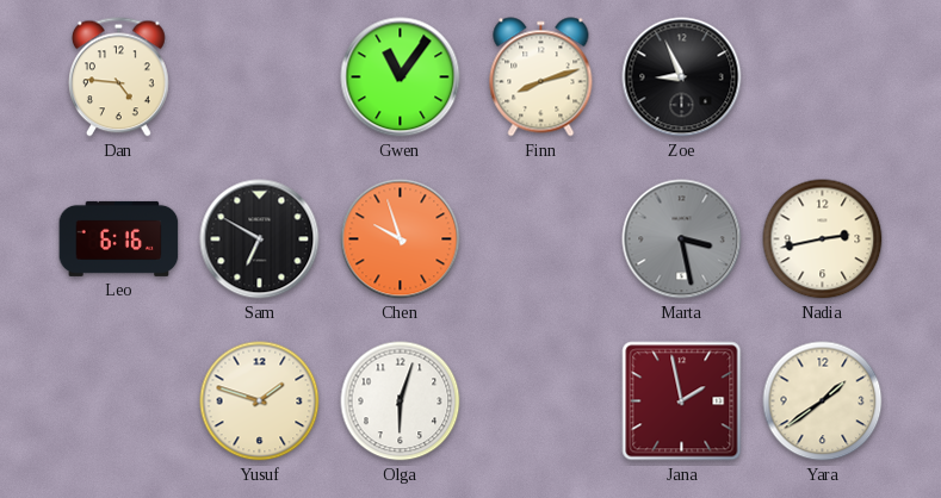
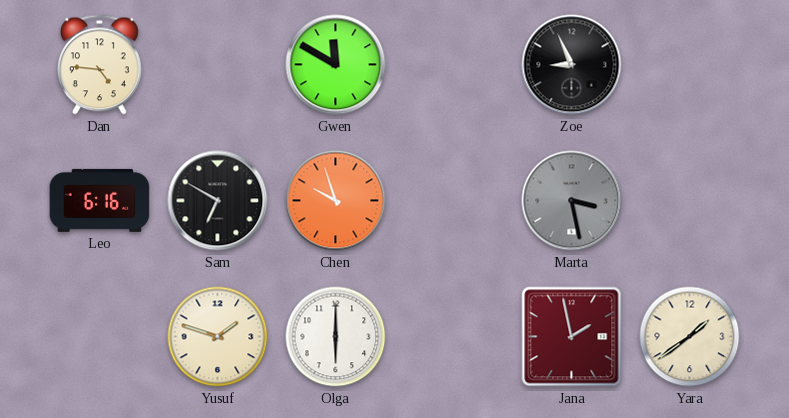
Gwen: 11:06 -> 11:50
Finn: 8:12 -> none
Nadia: 2:43 -> none
Olga: 6:03 -> 6:00
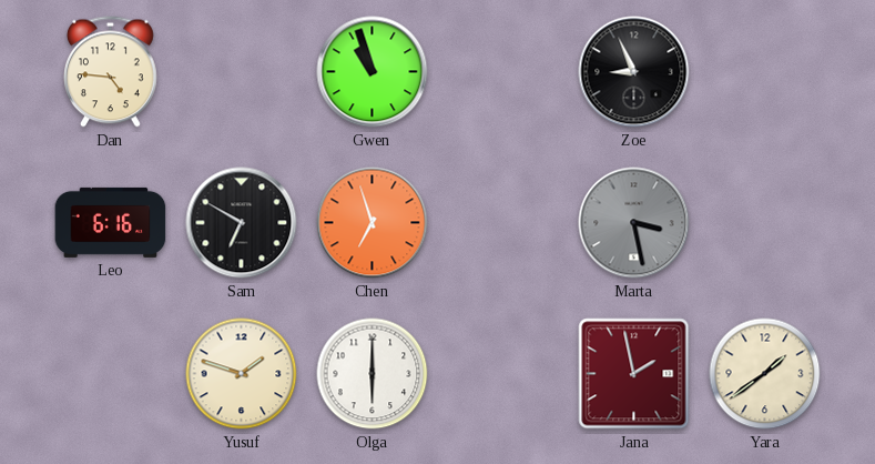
Gwen: 11:50 -> 10:57
Chen: 9:57 -> 6:57
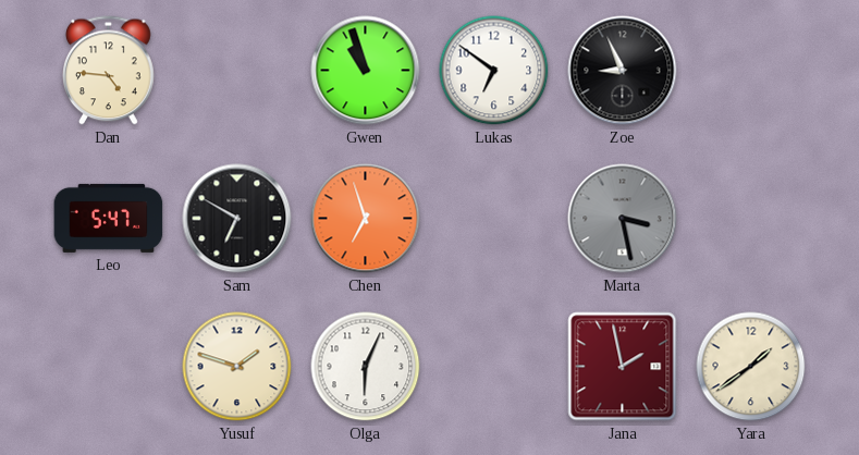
Lukas: none -> 6:51
Leo: 6:16 -> 5:47
Olga: 6:00 -> 6:04
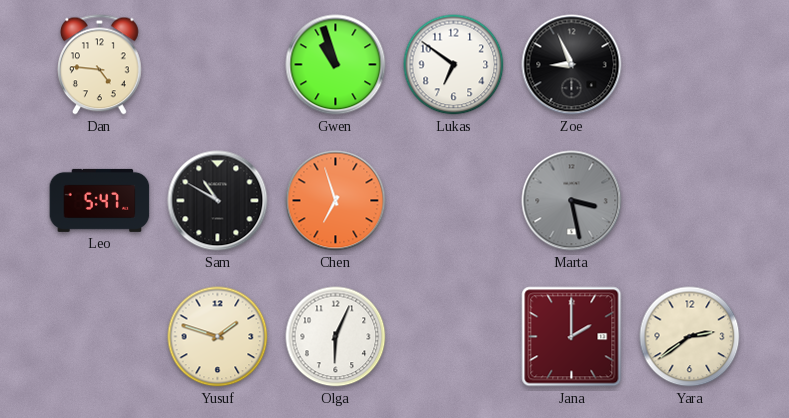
Sam: 6:50 -> 10:50
Jana: 1:58 -> 2:00
Yara: 1:39 -> 2:39
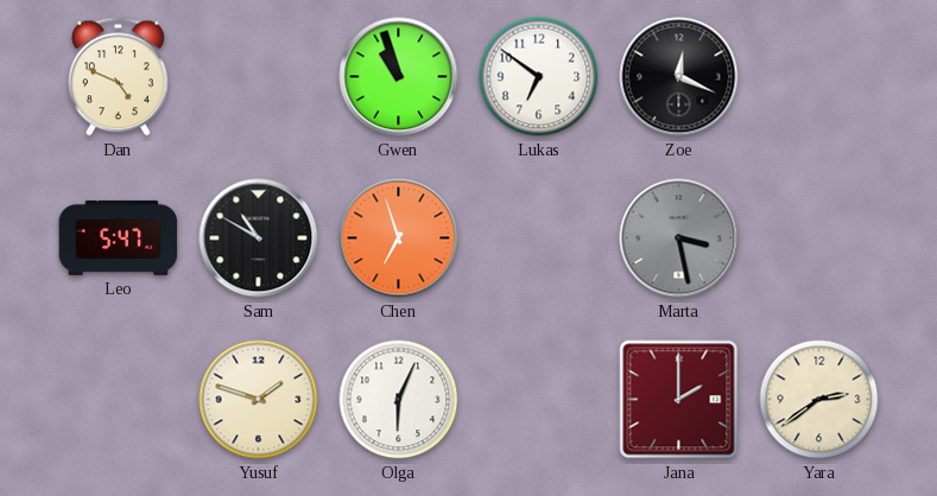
Dan: 4:46 -> 4:49
Zoe: 8:56 -> 12:19
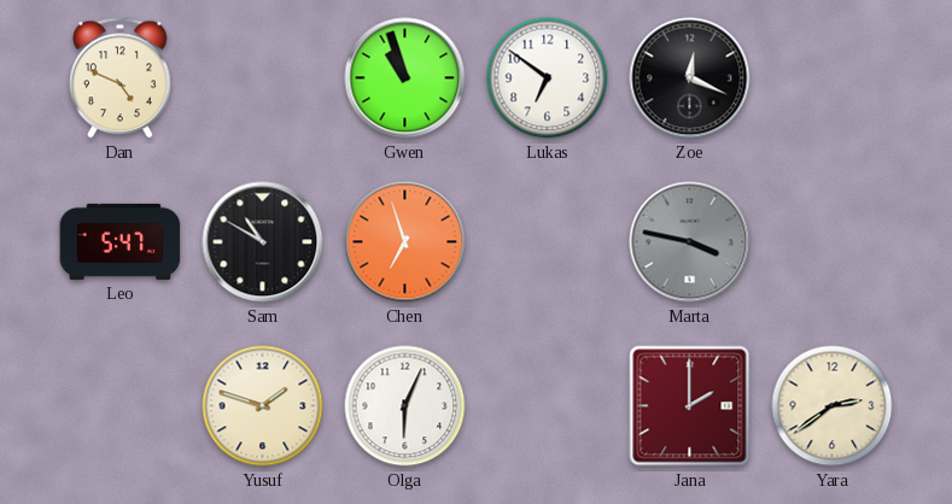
Marta: 3:28 -> 3:47
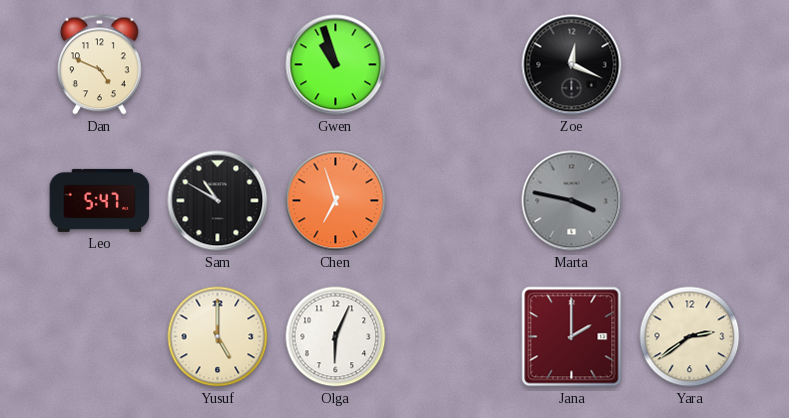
Lukas: 6:51 -> none
Yusuf: 1:48 -> 5:00
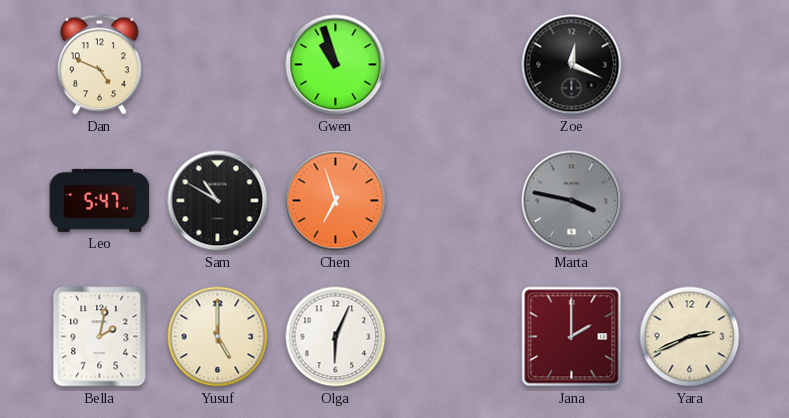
Bella: none -> 2:02
Yara: 2:39 -> 2:41
